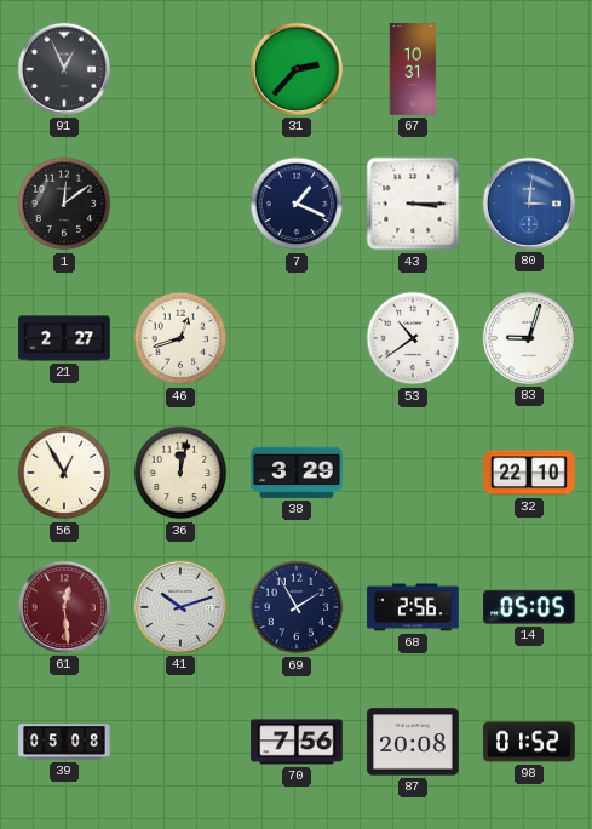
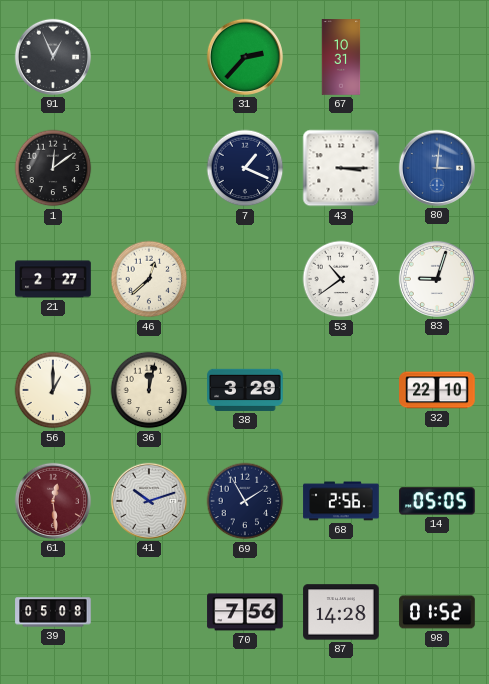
46: 12:42 -> 12:38
56: 12:55 -> 1:00
87: 20:08 -> 14:28
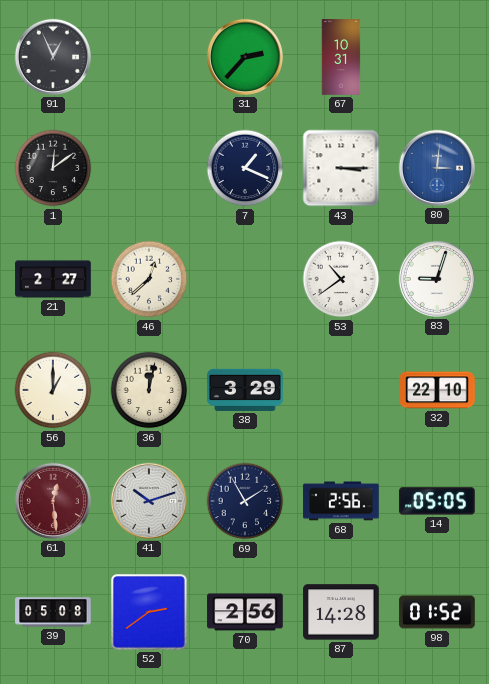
52: none -> 2:39
70: 7:56 -> 2:56
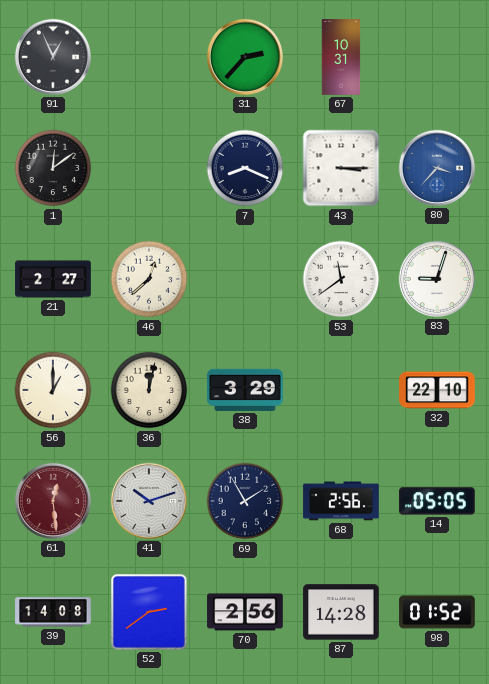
7: 1:19 -> 8:19
80: 3:01 -> 3:37
53: 10:39 -> 11:39
39: 05:08 -> 14:08
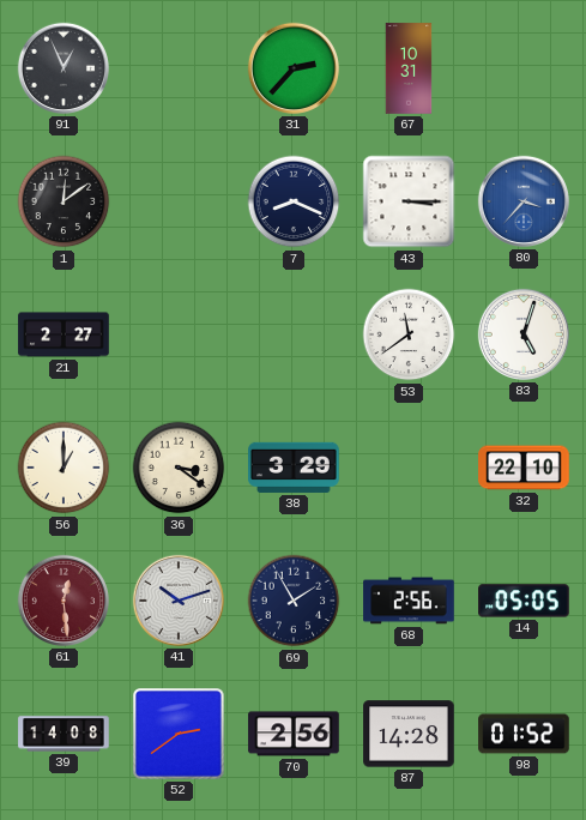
46: 12:38 -> none
83: 9:03 -> 5:03
36: 12:02 -> 3:21
